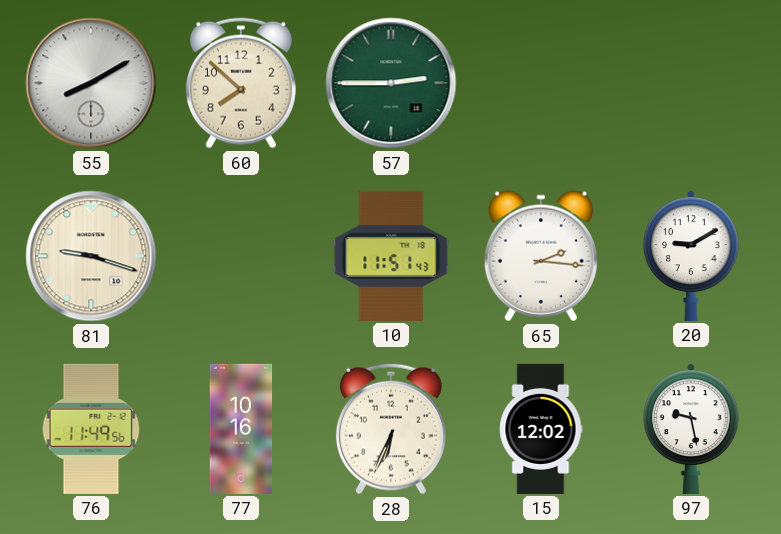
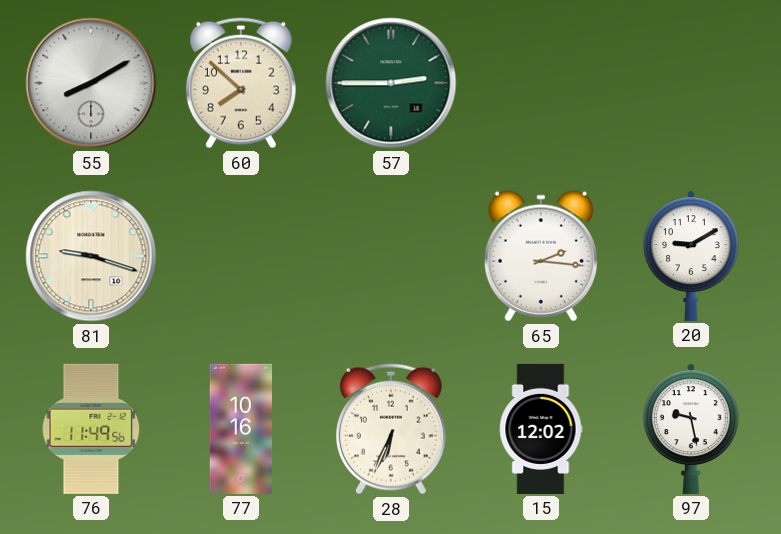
10: 11:51 -> none
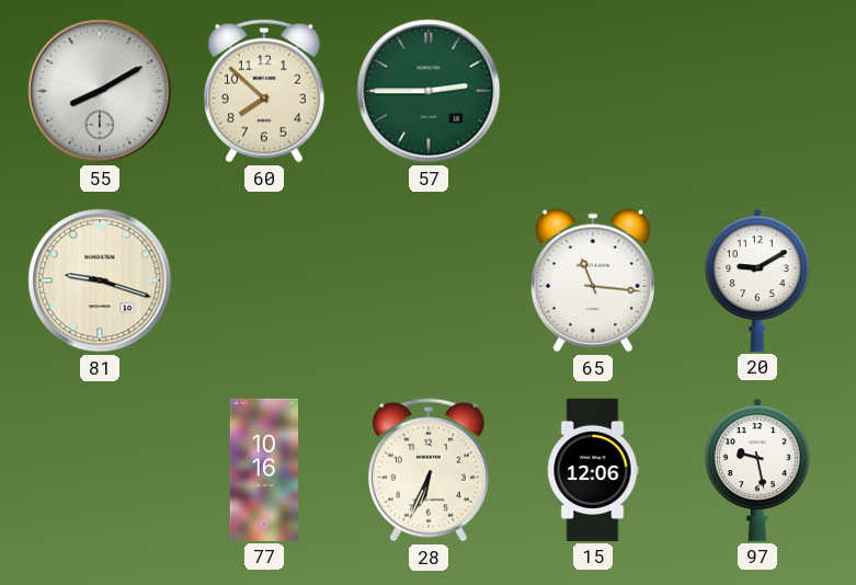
65: 2:16 -> 11:16
76: 11:49 -> none
15: 12:02 -> 12:06
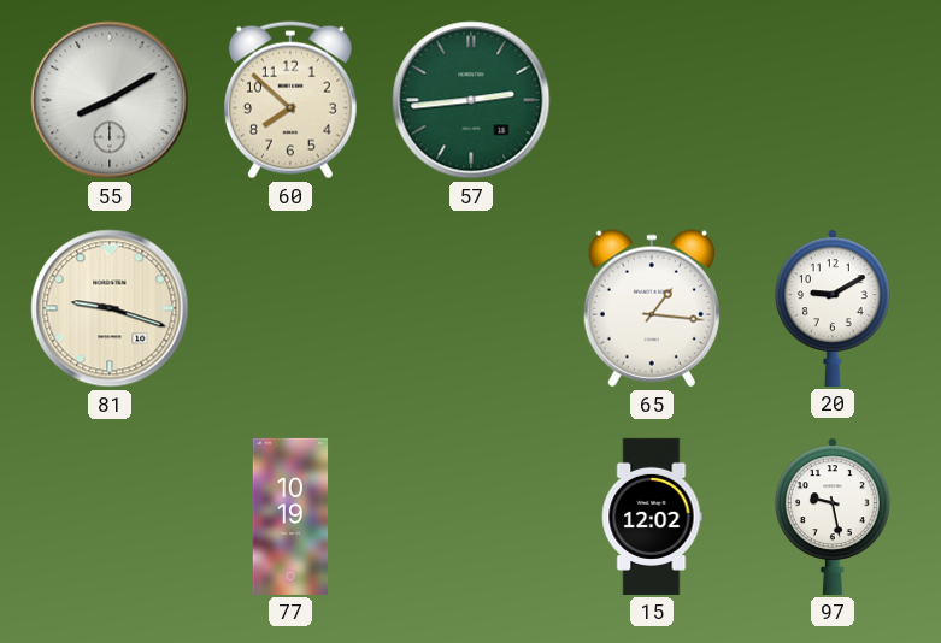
57: 2:45 -> 2:44
65: 11:16 -> 1:16
77: 10:16 -> 10:19
28: 6:34 -> none
15: 12:06 -> 12:02
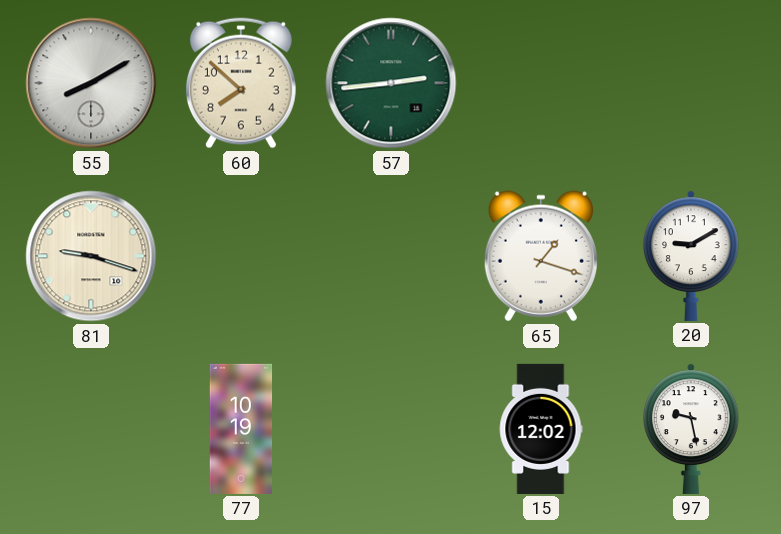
65: 1:16 -> 1:18
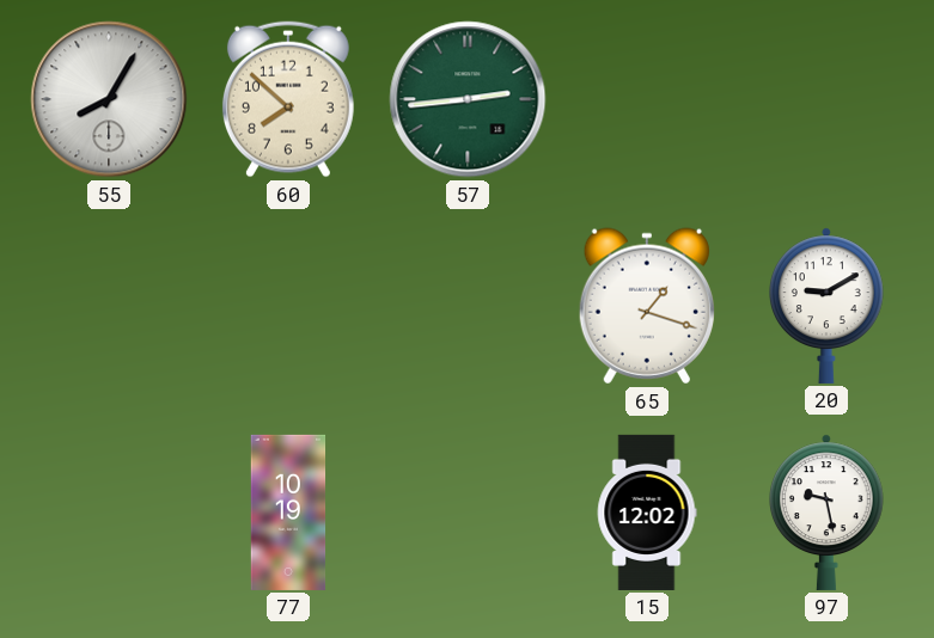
55: 8:10 -> 8:05
81: 9:18 -> none
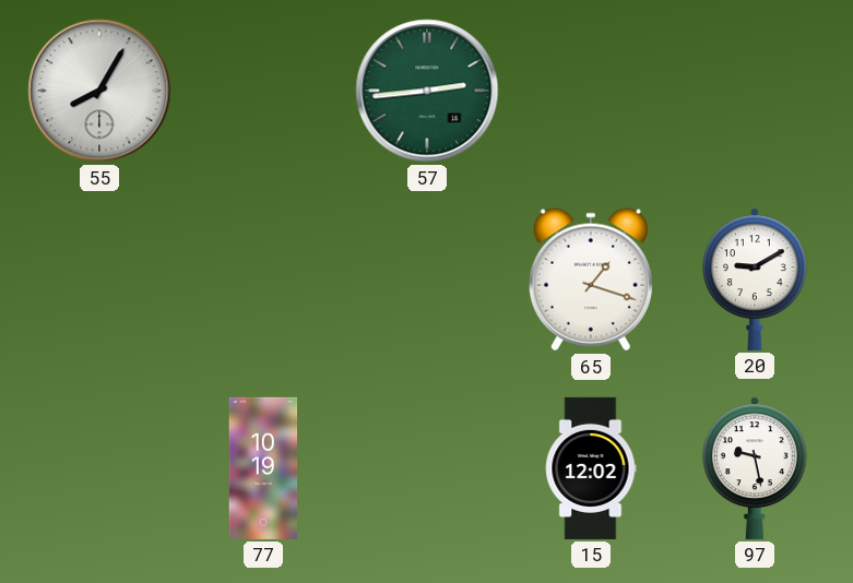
60: 7:52 -> none
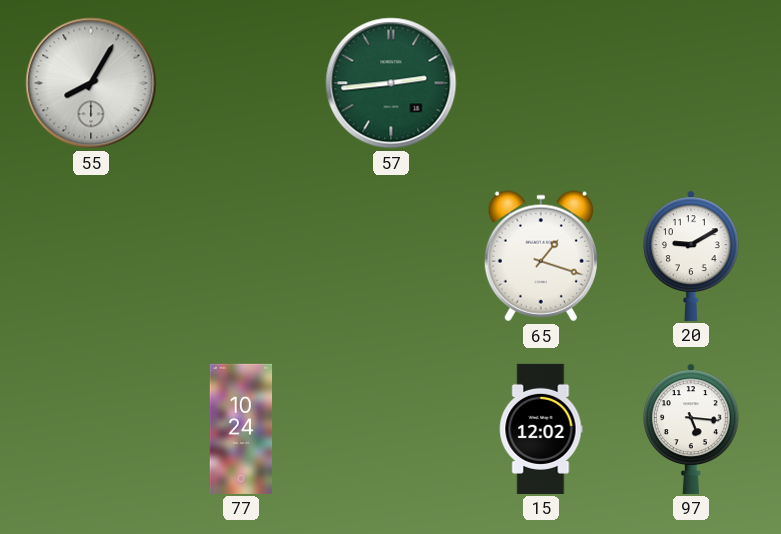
77: 10:19 -> 10:24
97: 9:28 -> 5:16
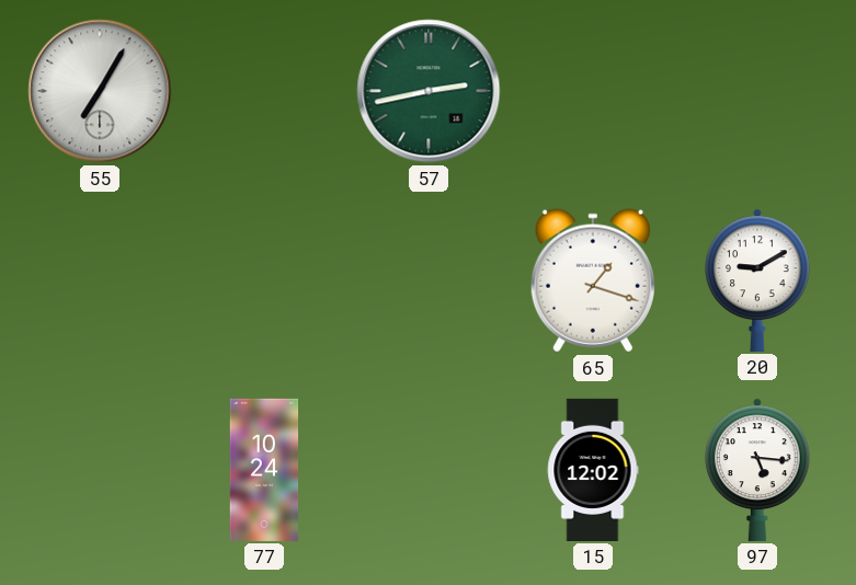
55: 8:05 -> 7:05
57: 2:44 -> 2:43
